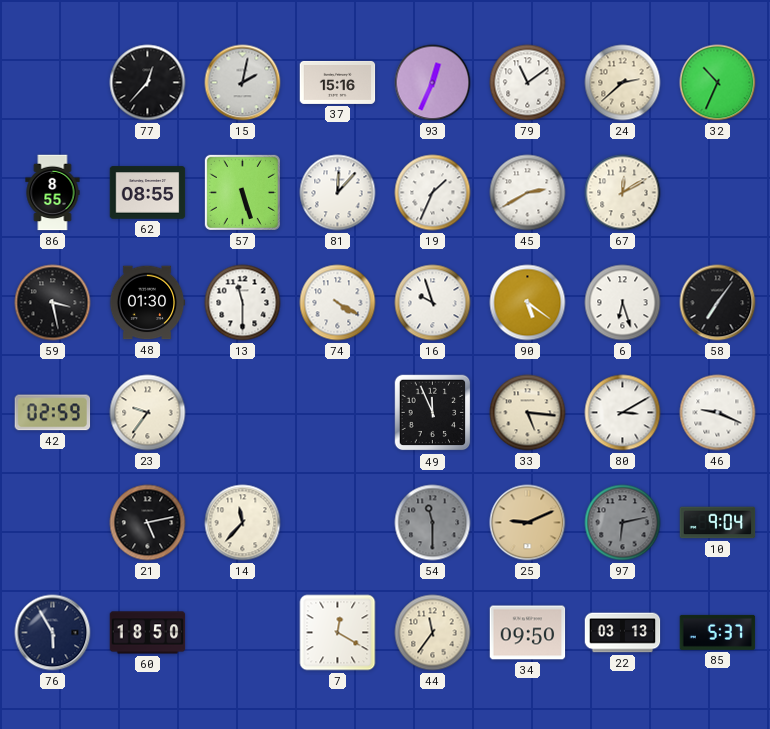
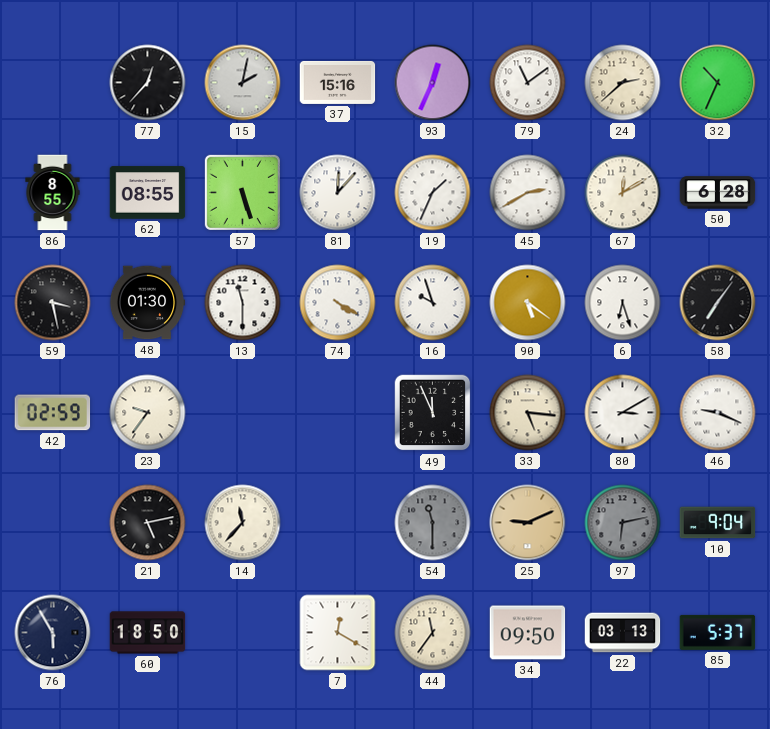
50: none -> 6:28
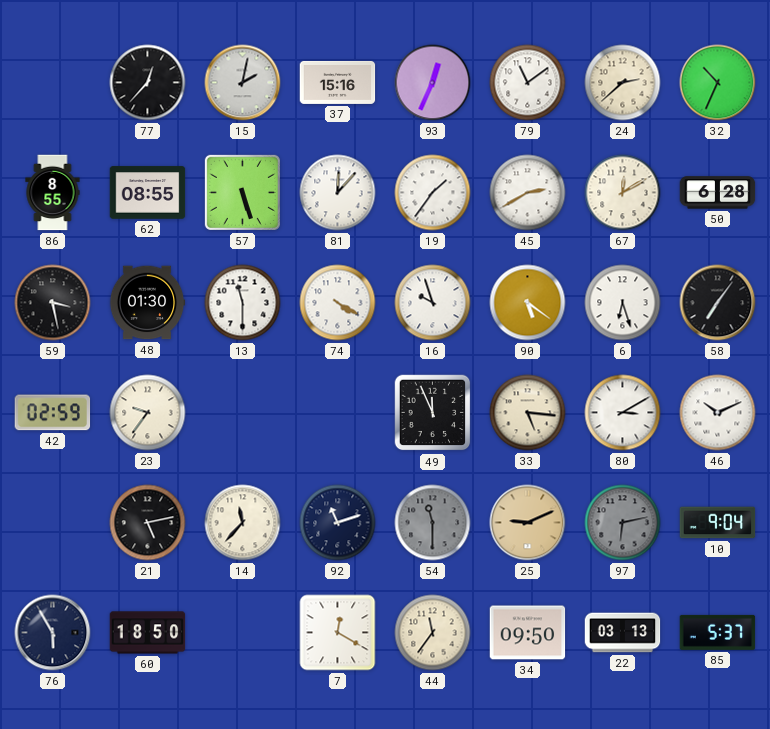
19: 1:34 -> 1:36
46: 9:19 -> 10:11
92: none -> 11:12
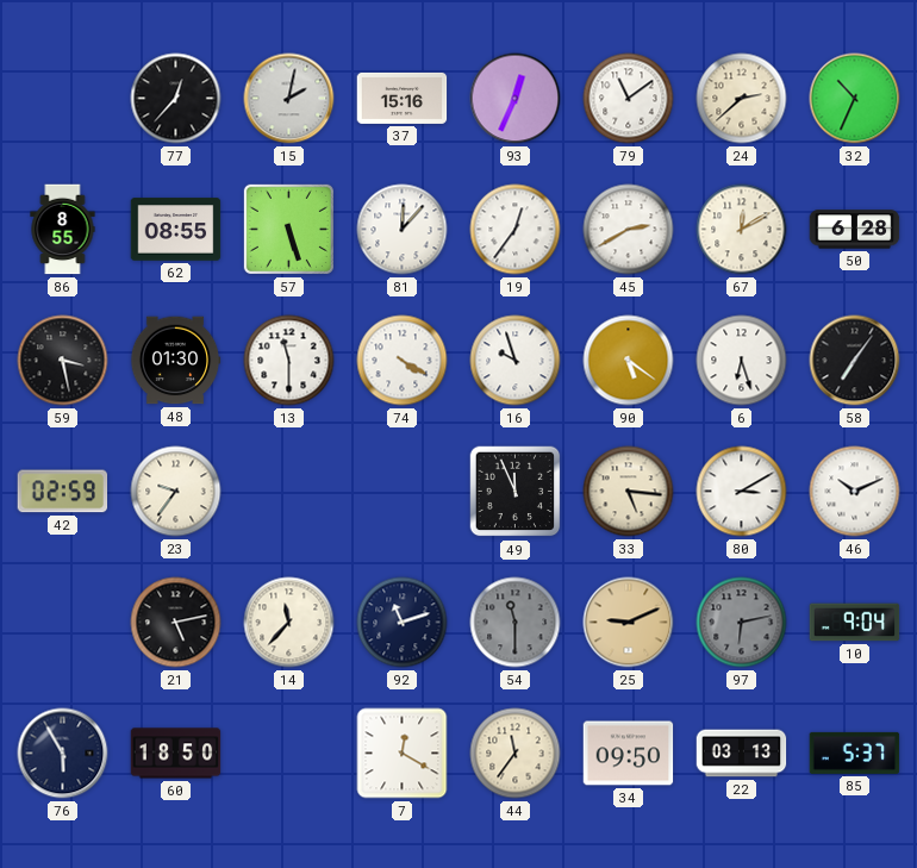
19: 1:36 -> 12:36
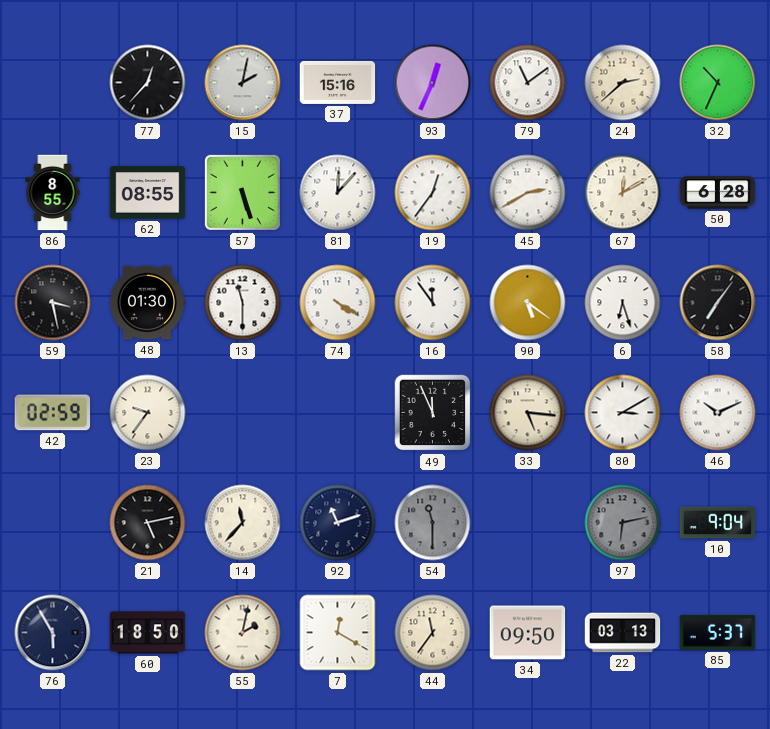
16: 9:57 -> 11:54
25: 9:11 -> none
55: none -> 2:02
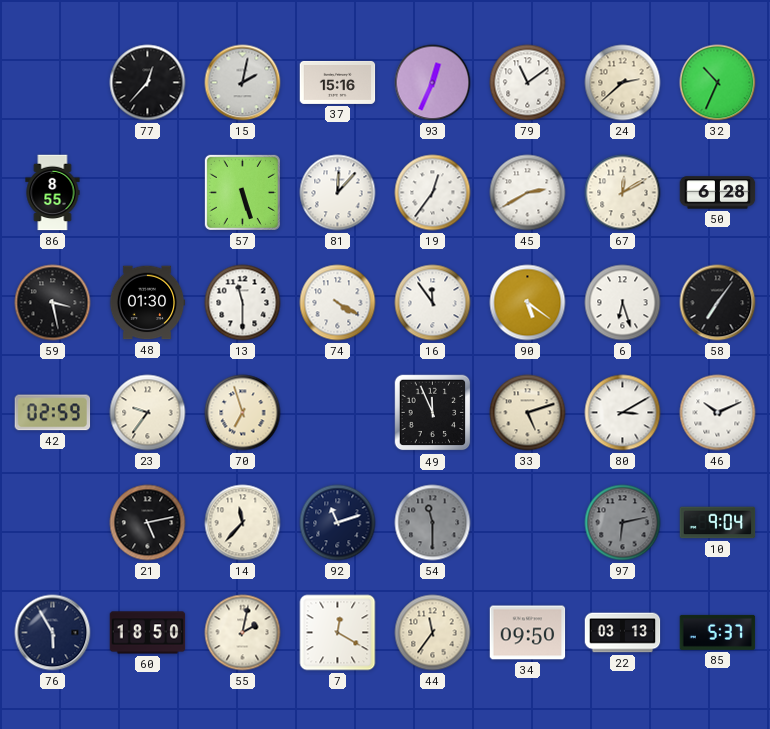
62: 08:55 -> none
70: none -> 6:57
33: 5:16 -> 5:12
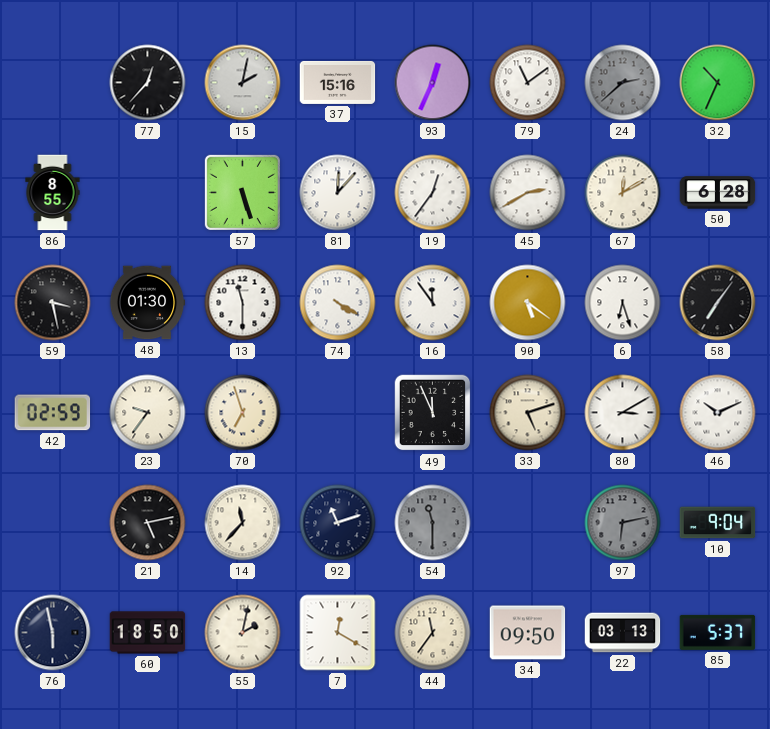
24 dial: cream -> grey
76: 5:55 -> 5:58
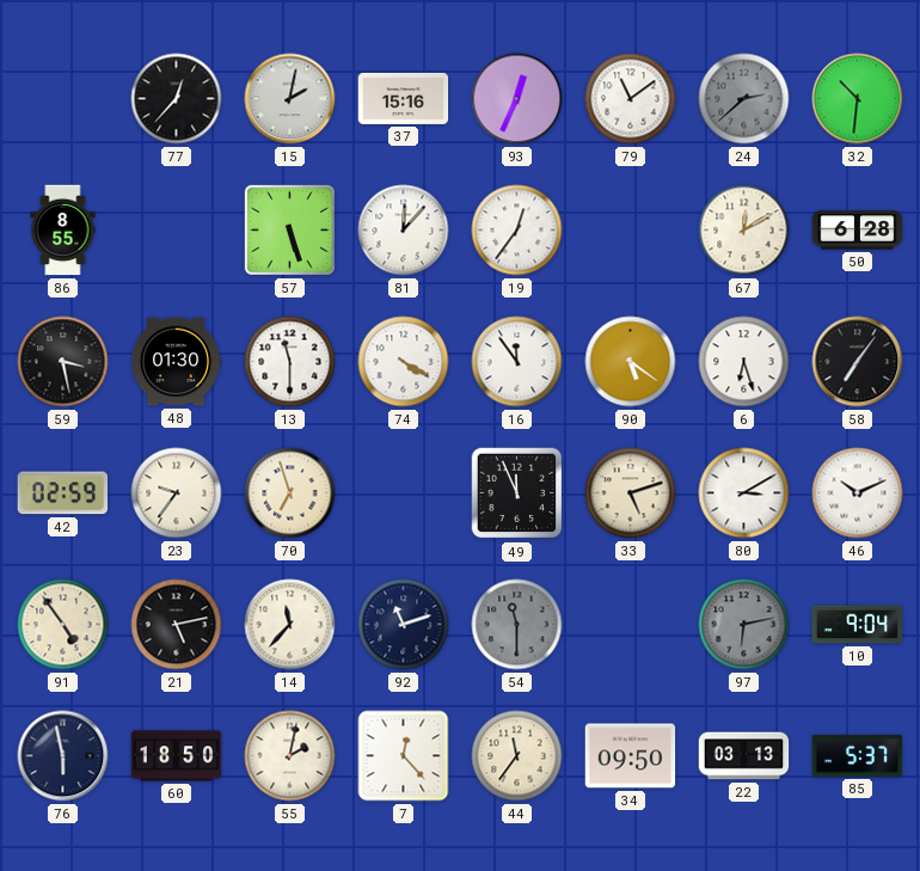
32: 10:34 -> 10:31
45: 2:40 -> none
91: none -> 4:54
7: 12:20 -> 12:23
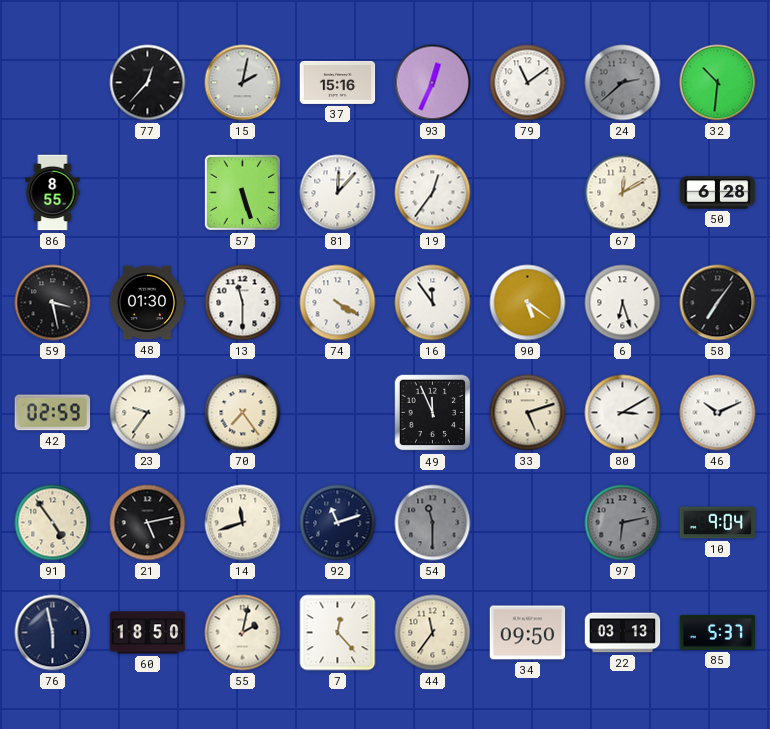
70: 6:57 -> 7:24
14: 11:37 -> 11:42
